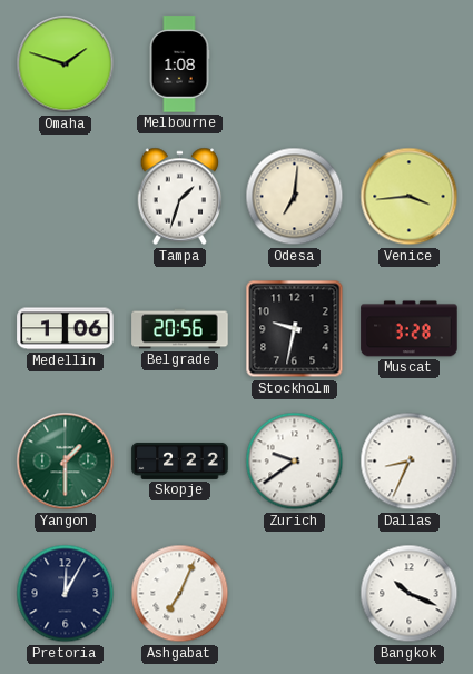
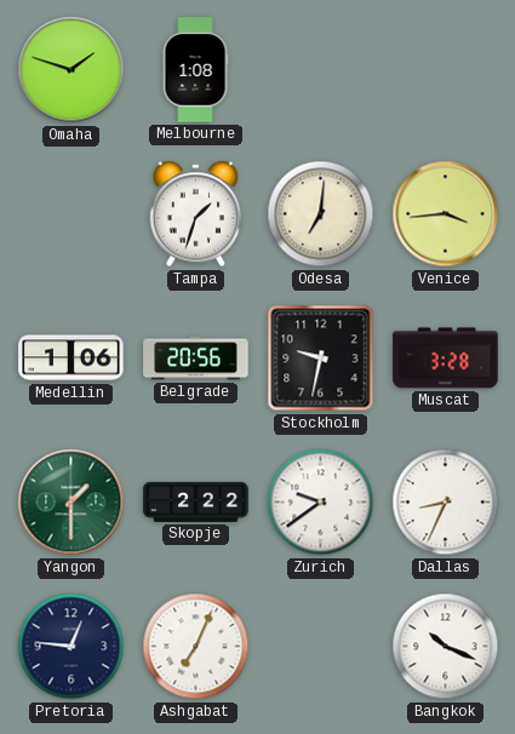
Pretoria: 12:05 -> 12:46
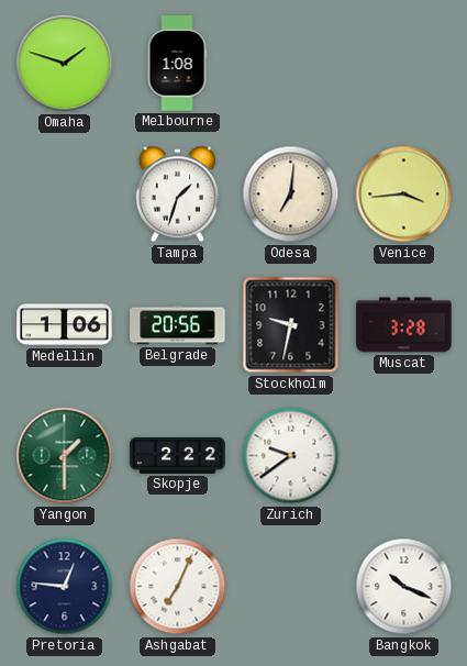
Dallas: 8:34 -> none
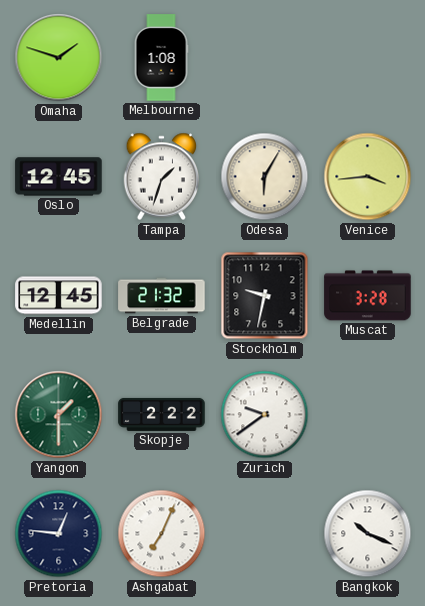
Oslo: none -> 12:45
Odesa: 7:01 -> 6:05
Medellin: 1:06 -> 12:45
Belgrade: 20:56 -> 21:32
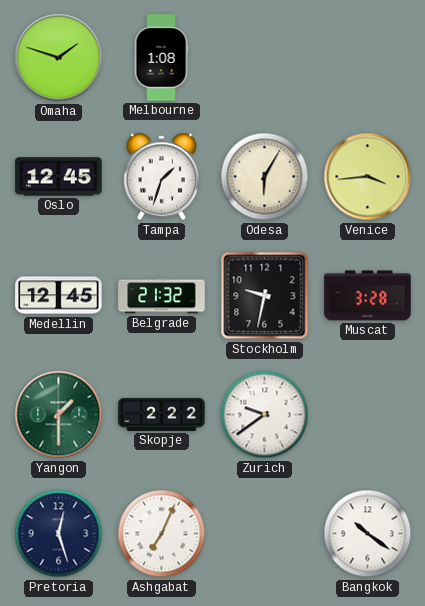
Pretoria: 12:46 -> 12:27
Bangkok: 10:19 -> 10:21
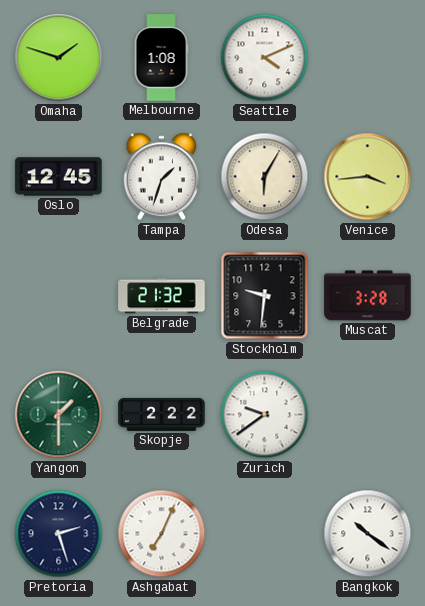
Seattle: none -> 4:11
Medellin: 12:45 -> none
Stockholm: 9:32 -> 9:31
Pretoria: 12:27 -> 2:27
